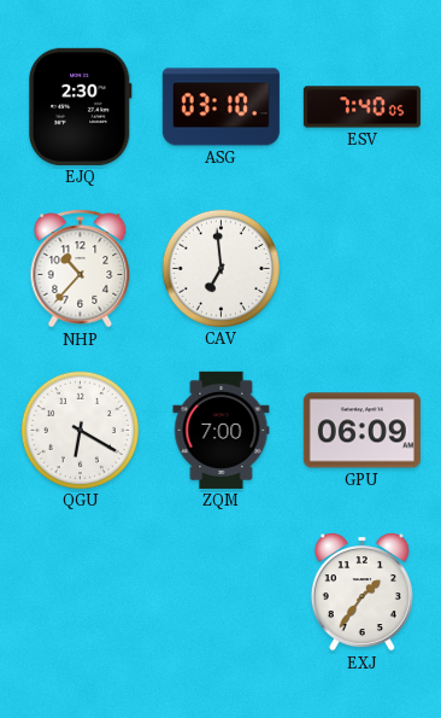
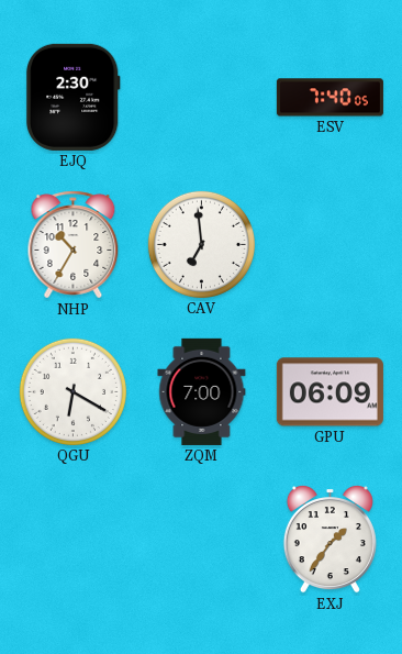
ASG: 03:10 -> none
NHP: 10:37 -> 10:35
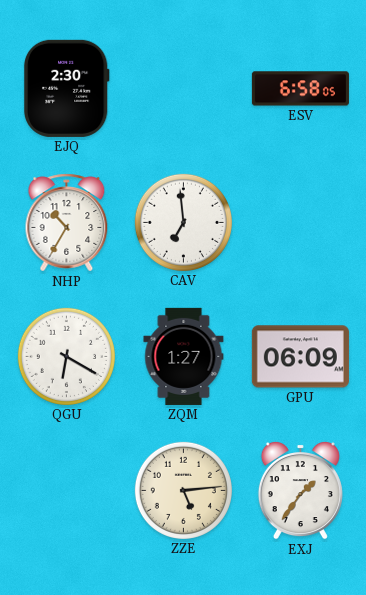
ESV: 7:40 -> 6:58
ZQM: 7:00 -> 1:27
ZZE: none -> 5:14
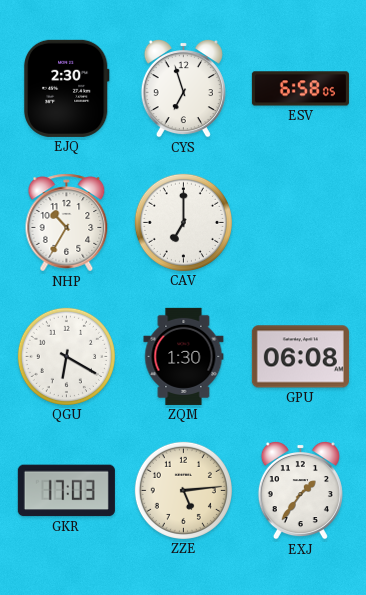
CYS: none -> 6:57
CAV: 6:59 -> 7:00
ZQM: 1:27 -> 1:30
GPU: 06:09 -> 06:08
GKR: none -> 17:03
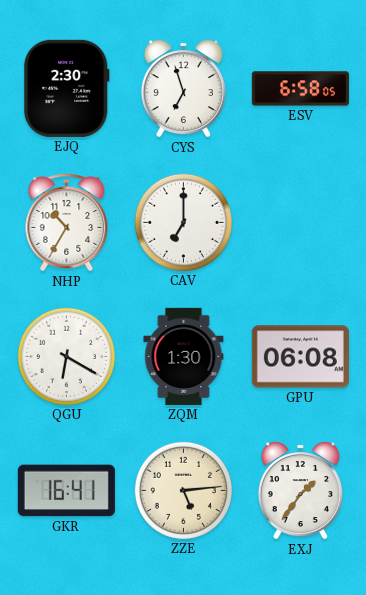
GKR: 17:03 -> 16:41
